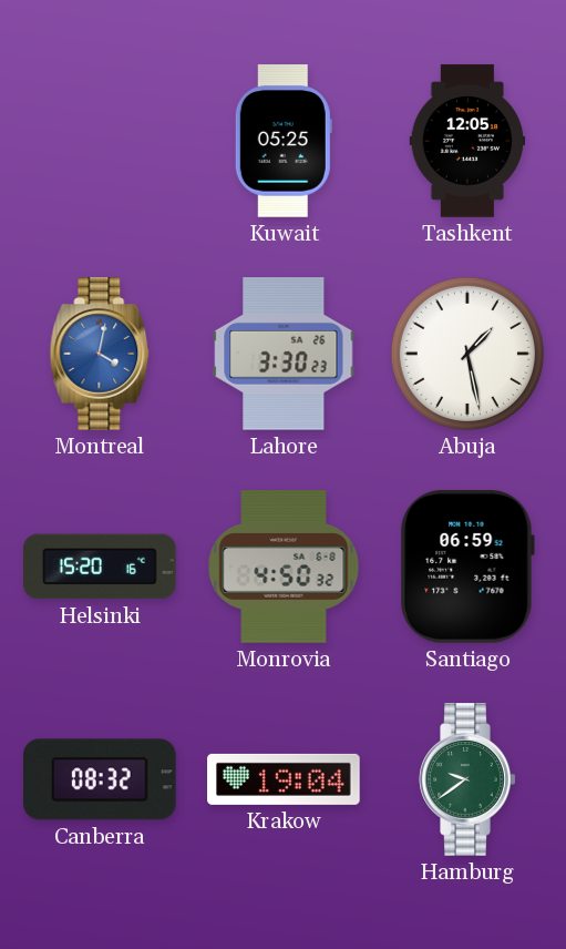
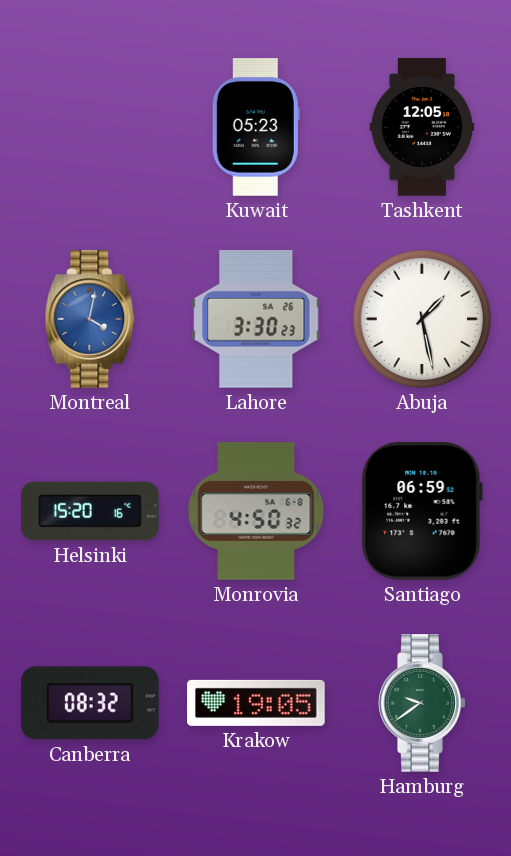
Kuwait: 05:25 -> 05:23
Krakow: 19:04 -> 19:05
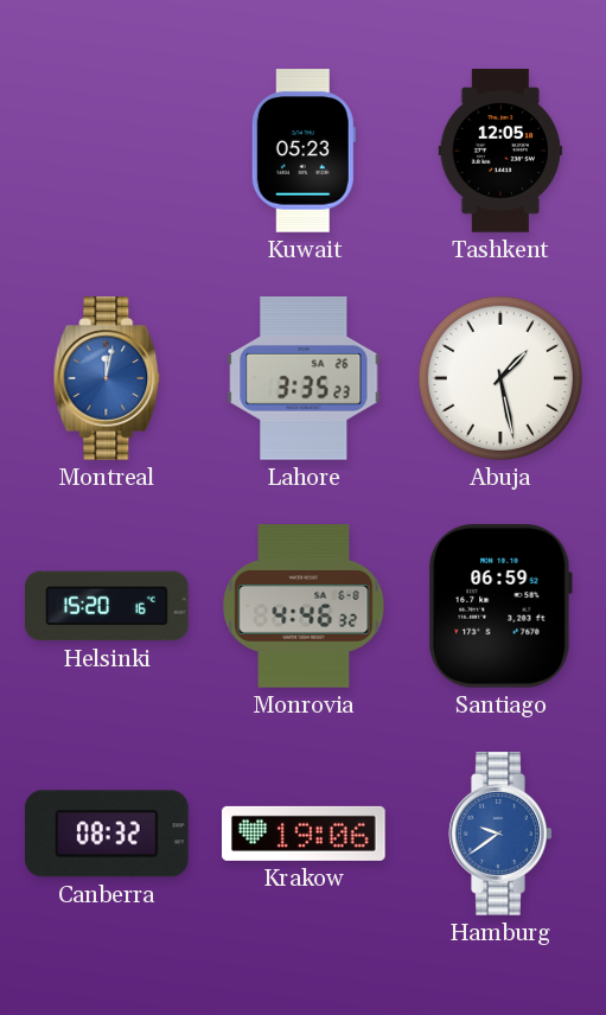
Montreal: 4:02 -> 12:02
Lahore: 3:30 -> 3:35
Monrovia: 4:50 -> 4:46
Krakow: 19:05 -> 19:06
Hamburg dial: green -> blue
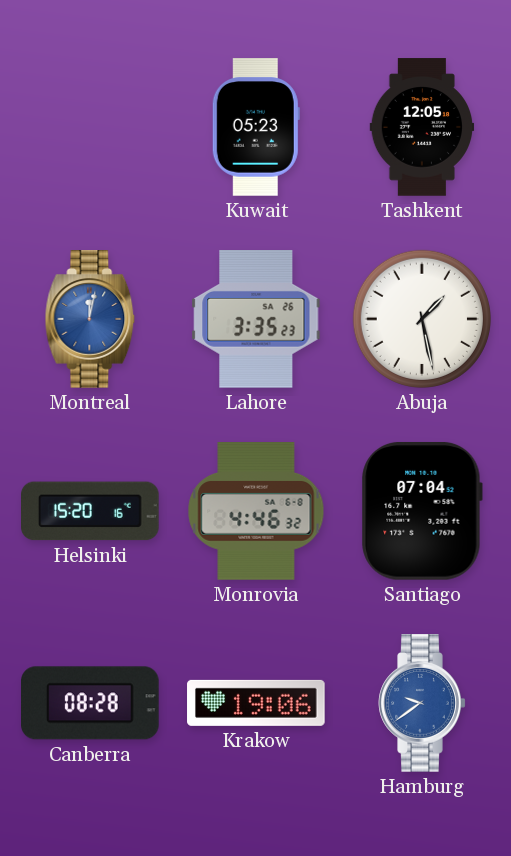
Santiago: 06:59 -> 07:04
Canberra: 08:32 -> 08:28
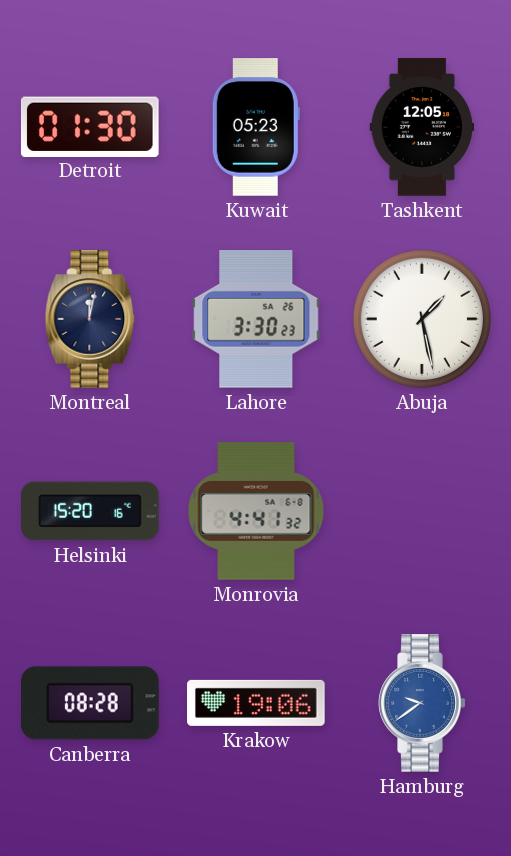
Detroit: none -> 01:30
Montreal dial: blue -> navy
Lahore: 3:35 -> 3:30
Monrovia: 4:46 -> 4:41
Santiago: 07:04 -> none
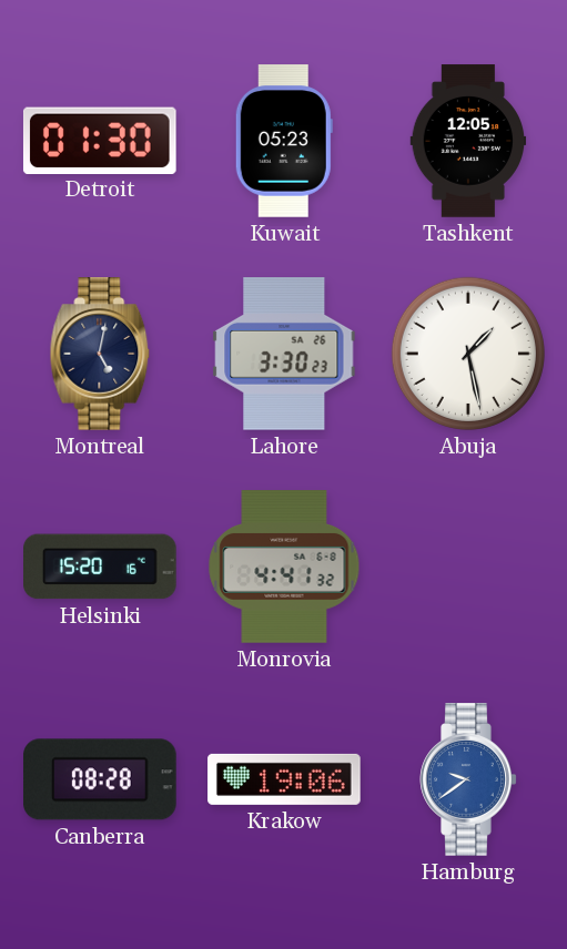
Montreal: 12:02 -> 5:02
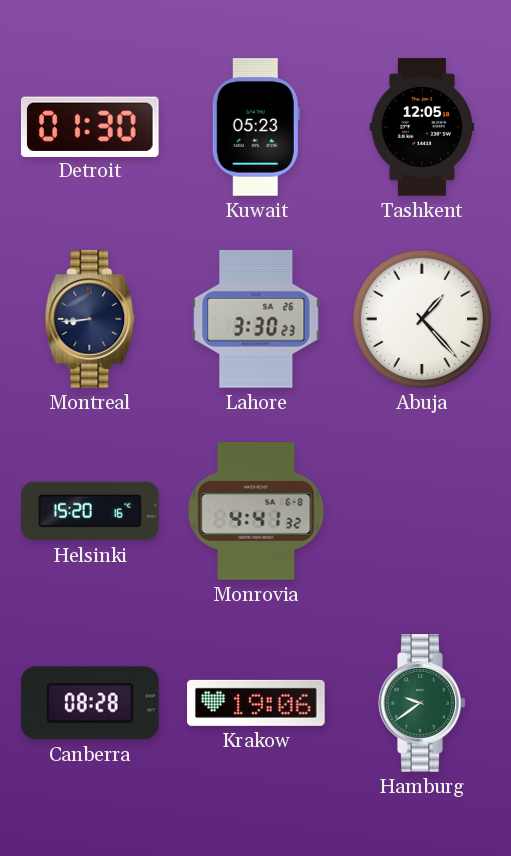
Montreal: 5:02 -> 8:44
Abuja: 1:28 -> 1:23
Hamburg dial: blue -> green
